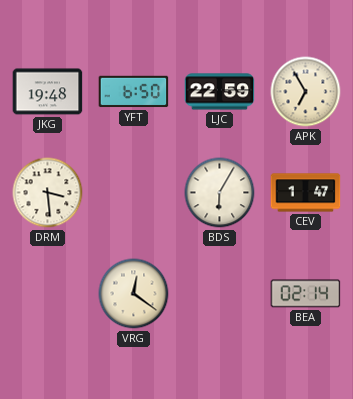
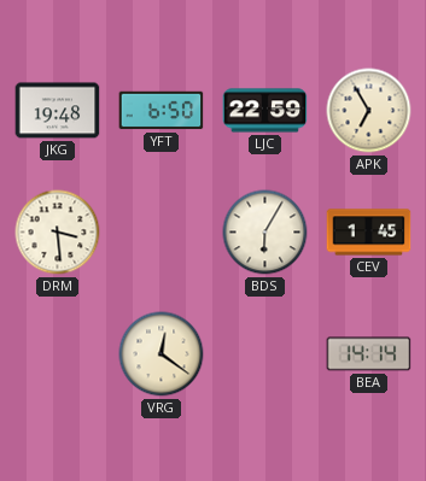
CEV: 1:47 -> 1:45
BEA: 02:14 -> 14:14
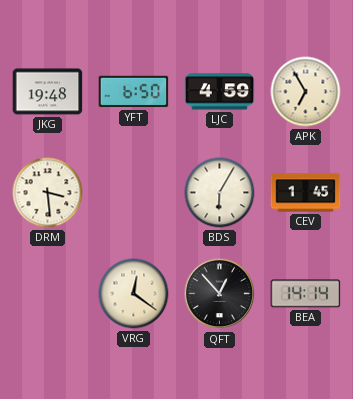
LJC: 22:59 -> 4:59
QFT: none -> 12:53
